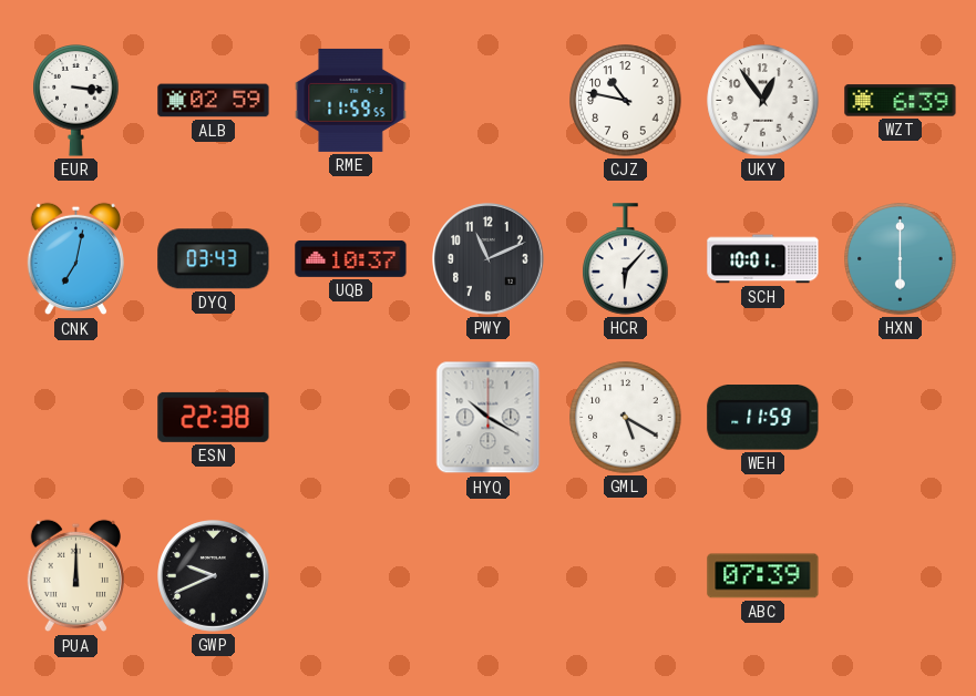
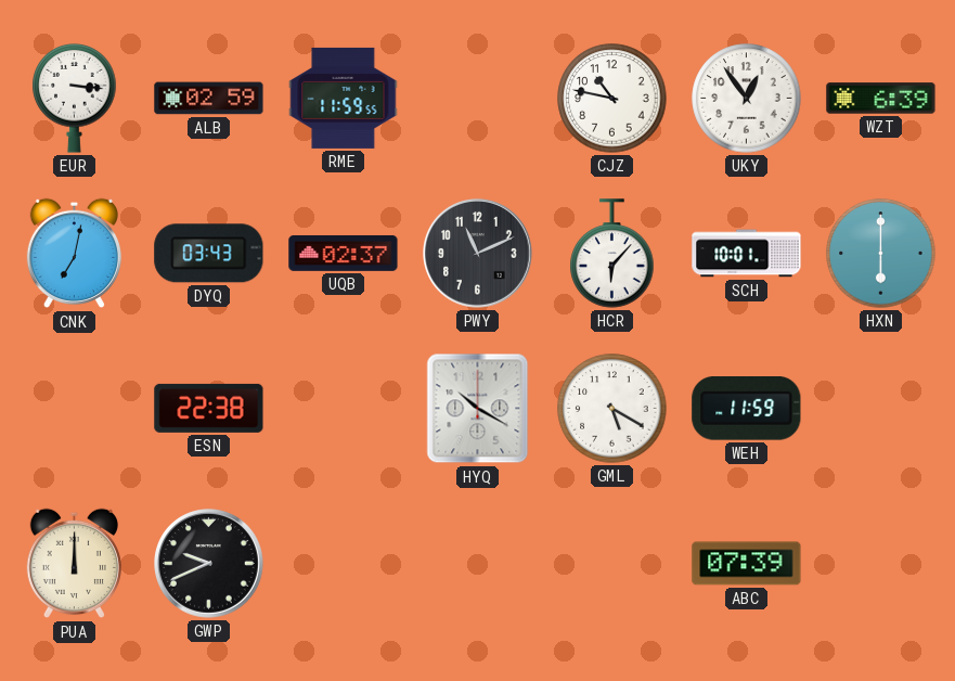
UQB: 10:37 -> 02:37
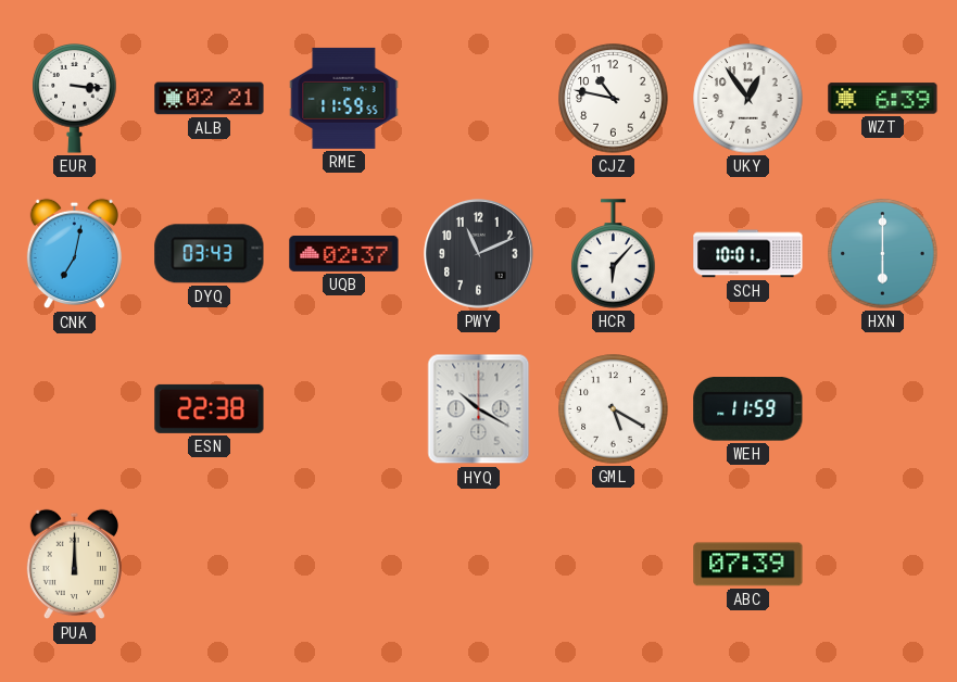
ALB: 02:59 -> 02:21
GWP: 9:41 -> none
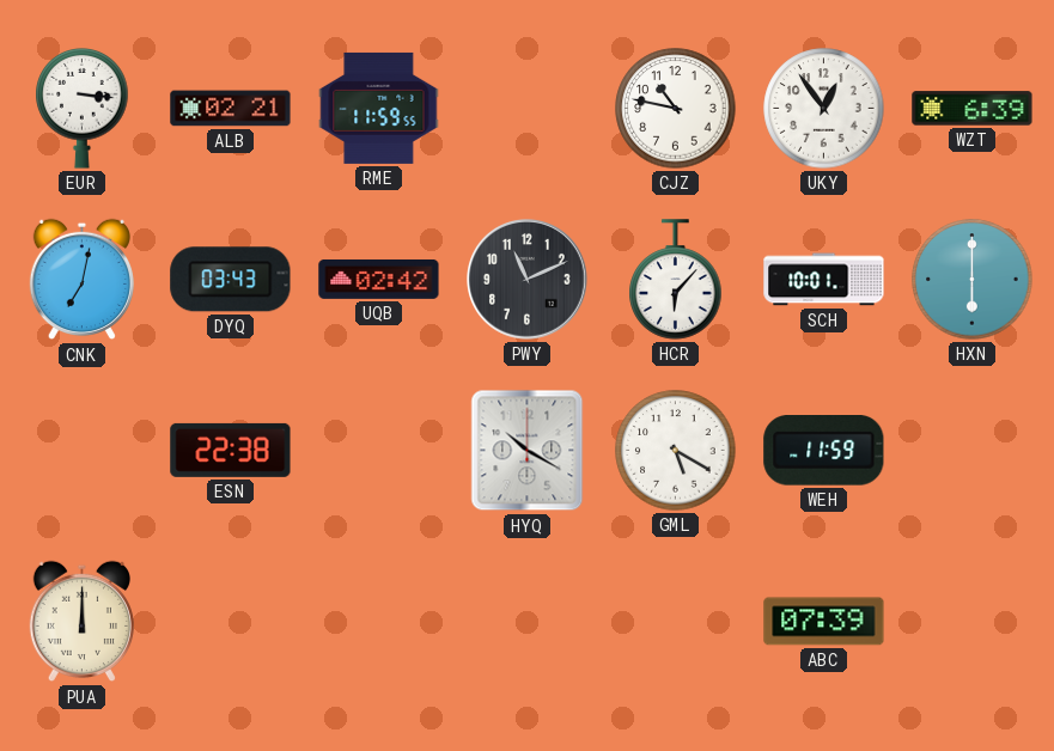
UQB: 02:37 -> 02:42
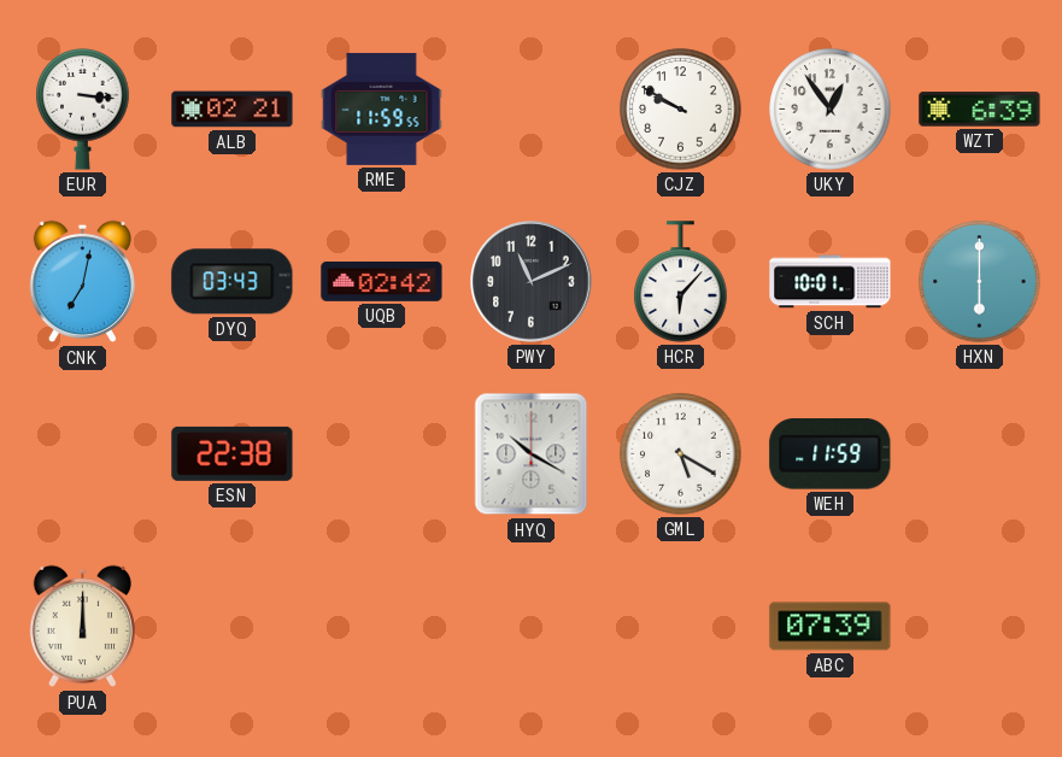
CJZ: 10:47 -> 9:50
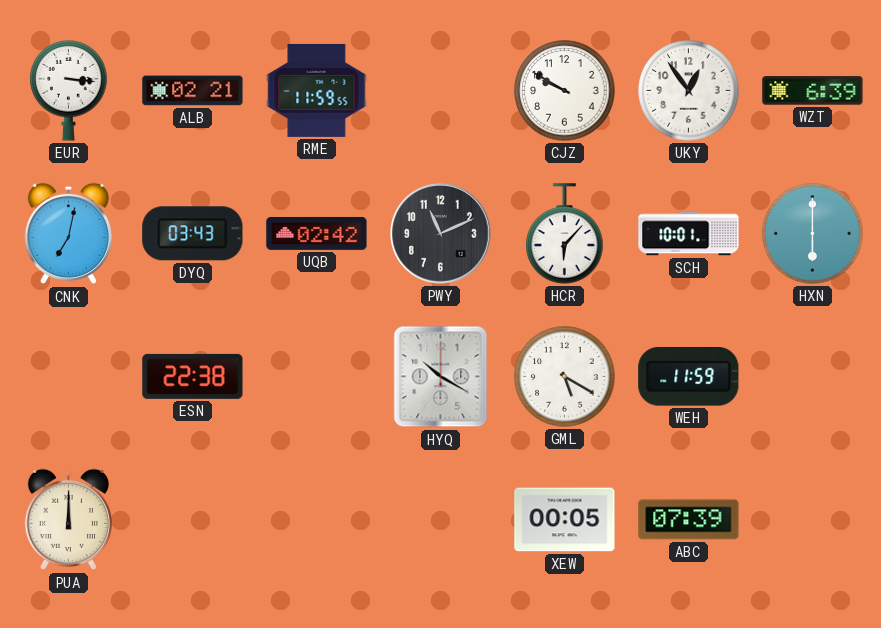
XEW: none -> 00:05
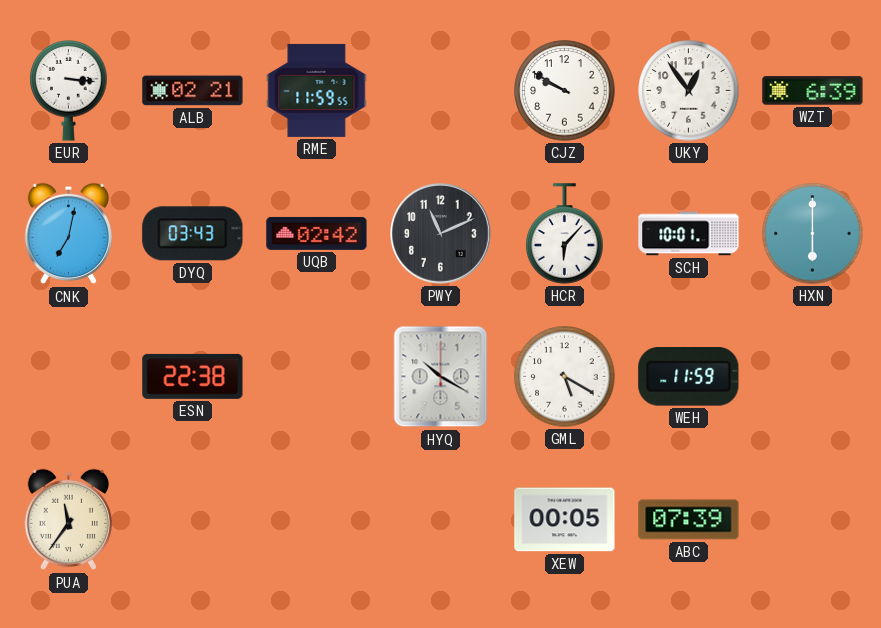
PUA: 12:00 -> 11:36
